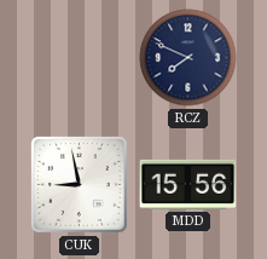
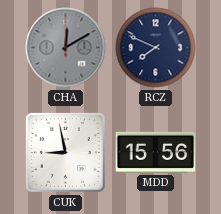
CHA: none -> 12:10
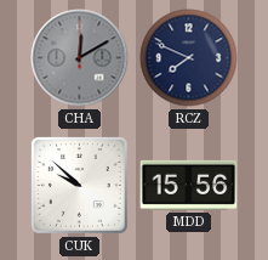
CUK: 8:58 -> 9:52
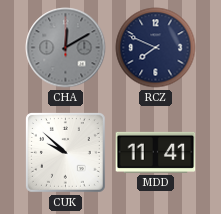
MDD: 15:56 -> 11:41
